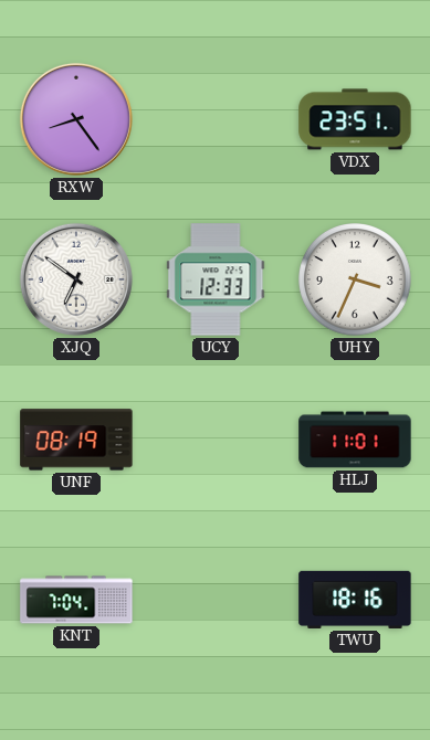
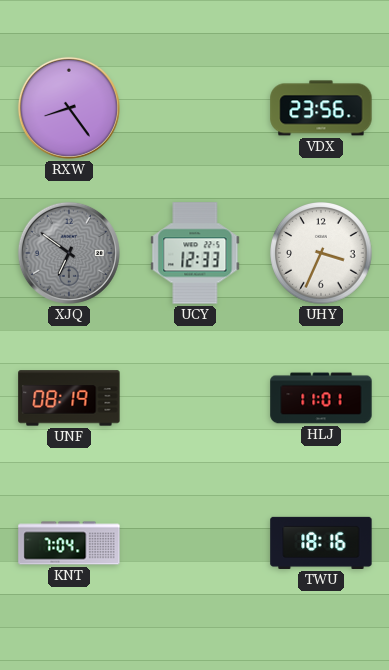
VDX: 23:51 -> 23:56
XJQ dial: white -> grey
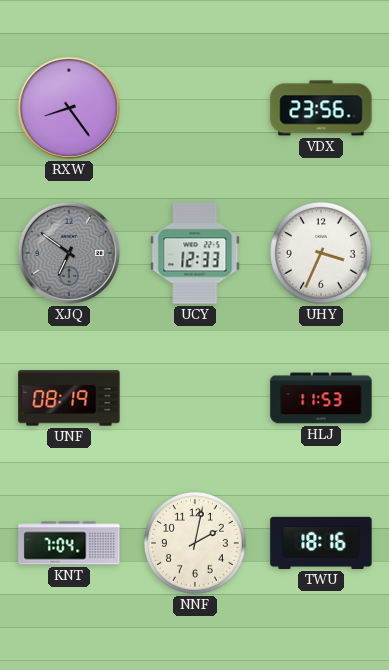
HLJ: 11:01 -> 11:53
NNF: none -> 2:02
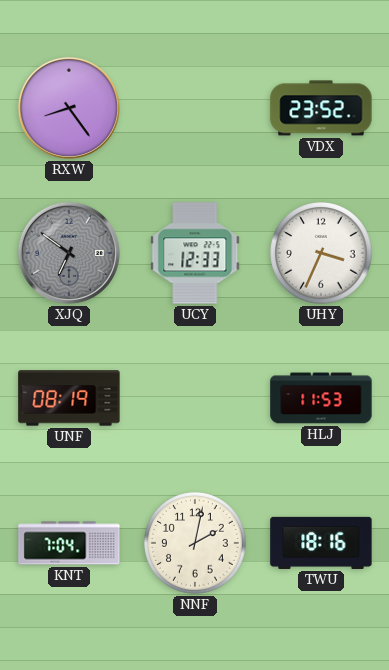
VDX: 23:56 -> 23:52
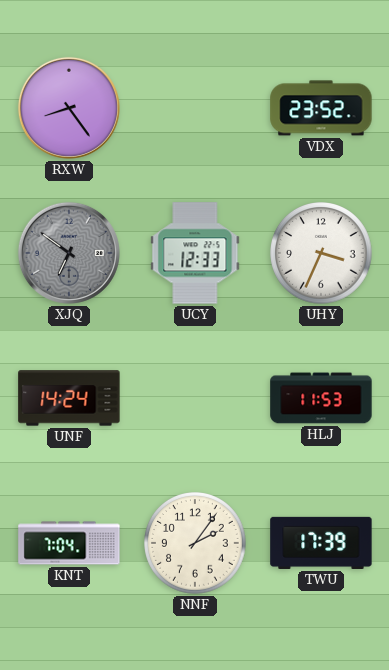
UNF: 08:19 -> 14:24
NNF: 2:02 -> 2:06
TWU: 18:16 -> 17:39
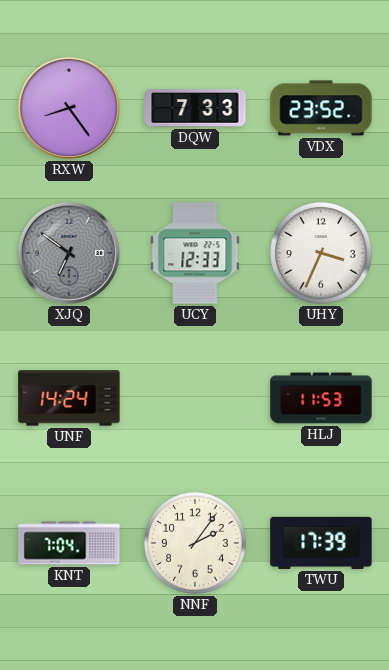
DQW: none -> 7:33
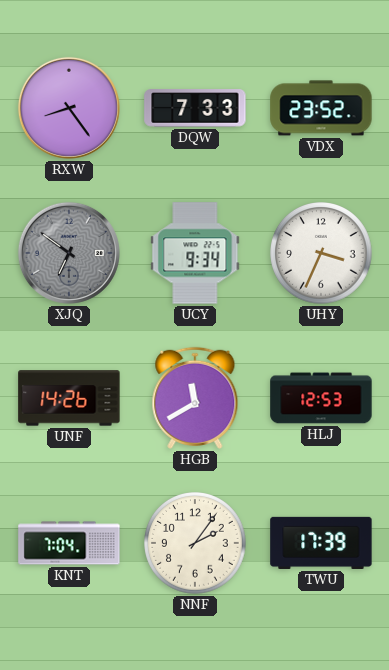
UCY: 12:33 -> 9:34
UNF: 14:24 -> 14:26
HGB: none -> 11:40
HLJ: 11:53 -> 12:53
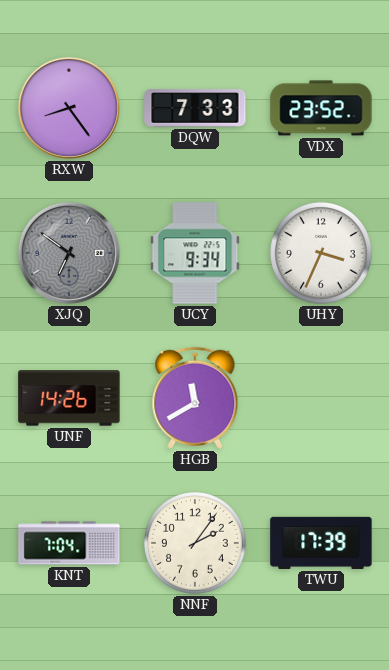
HLJ: 12:53 -> none
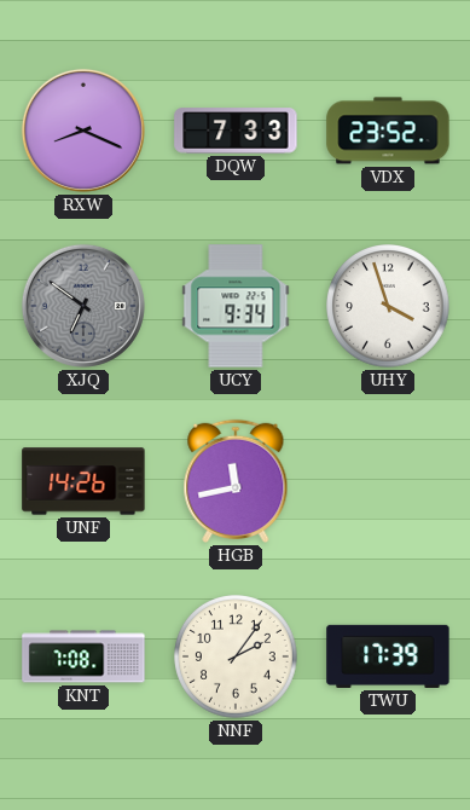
RXW: 8:24 -> 8:19
UHY: 3:34 -> 3:57
HGB: 11:40 -> 11:43
KNT: 7:04 -> 7:08
